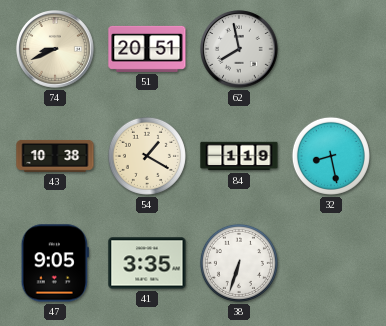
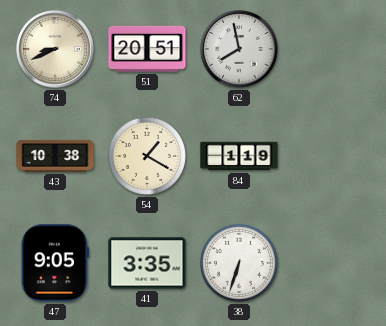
32: 8:28 -> none
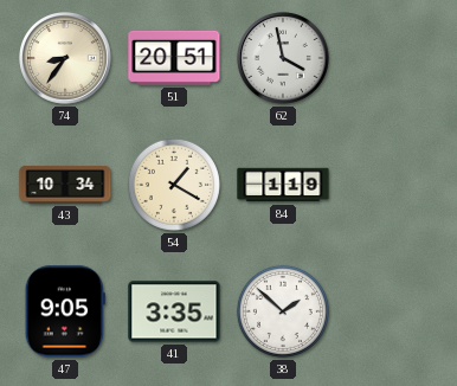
74: 8:41 -> 8:36
62: 7:58 -> 3:58
43: 10:38 -> 10:34
38: 6:33 -> 1:52
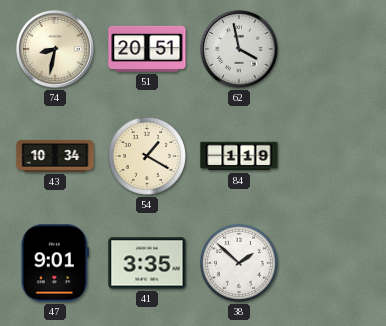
74: 8:36 -> 8:32
47: 9:05 -> 9:01
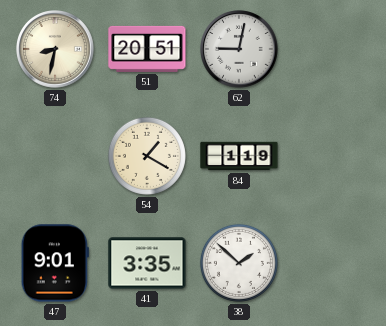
62: 3:58 -> 9:02
43: 10:34 -> none
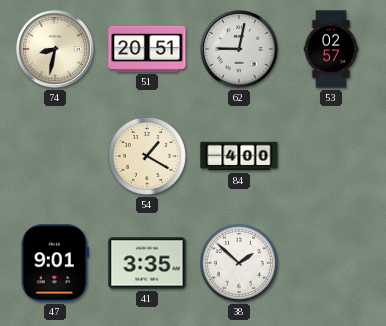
53: none -> 02:57
84: 1:19 -> 4:00
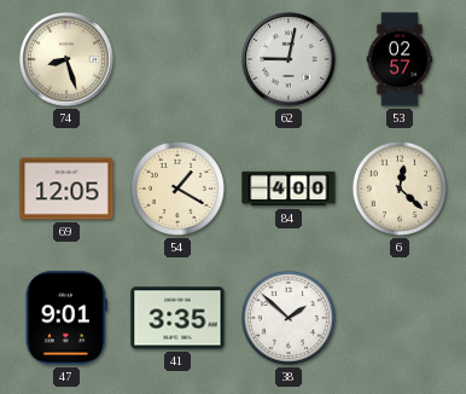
74: 8:32 -> 8:27
51: 20:51 -> none
69: none -> 12:05
6: none -> 12:22
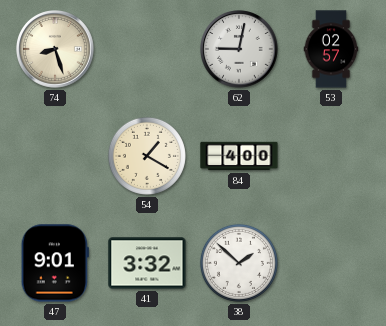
69: 12:05 -> none
6: 12:22 -> none
41: 3:35 -> 3:32
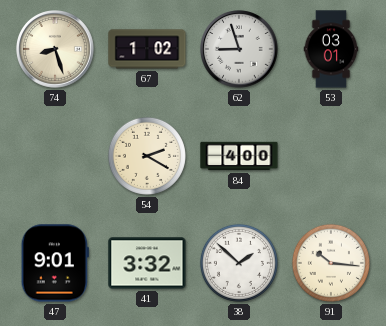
67: none -> 1:02
62: 9:02 -> 8:57
53: 02:57 -> 03:01
54: 1:20 -> 2:20
91: none -> 10:16
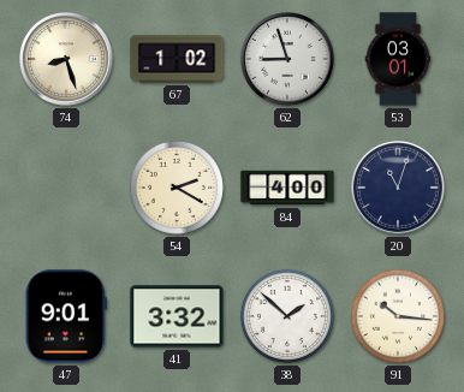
20: none -> 11:03
